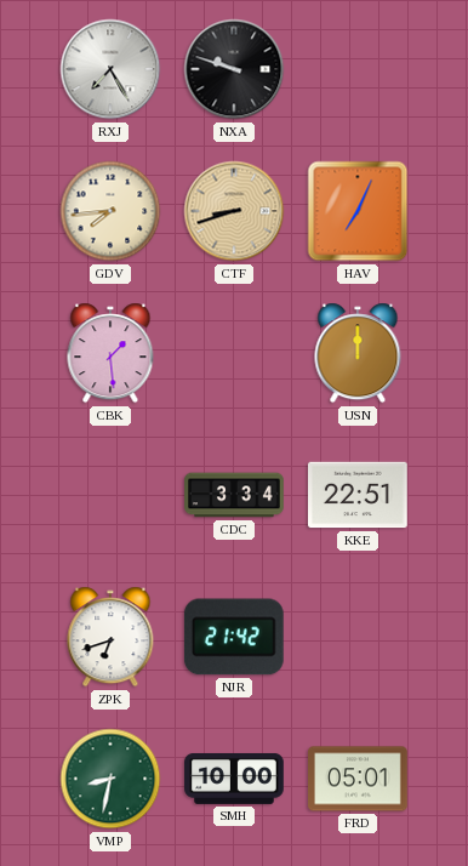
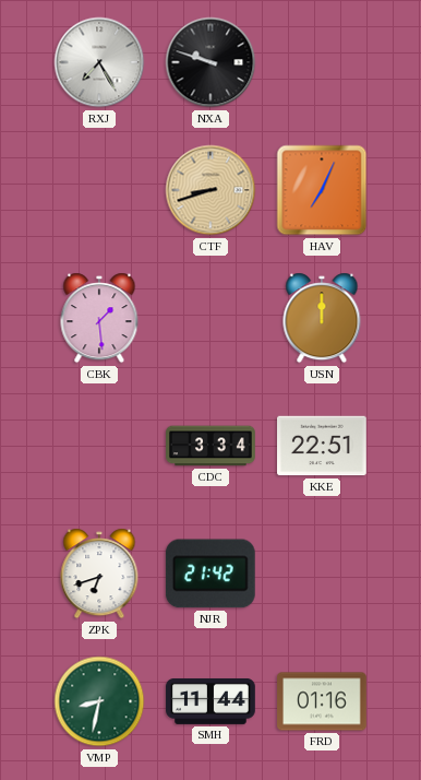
GDV: 7:44 -> none
SMH: 10:00 -> 11:44
FRD: 05:01 -> 01:16
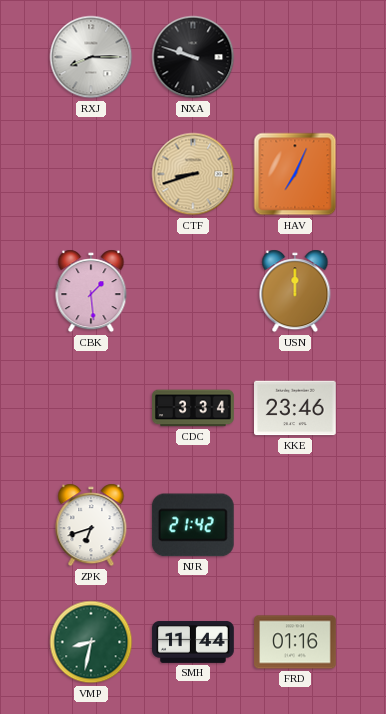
RXJ: 7:25 -> 8:15
KKE: 22:51 -> 23:46
